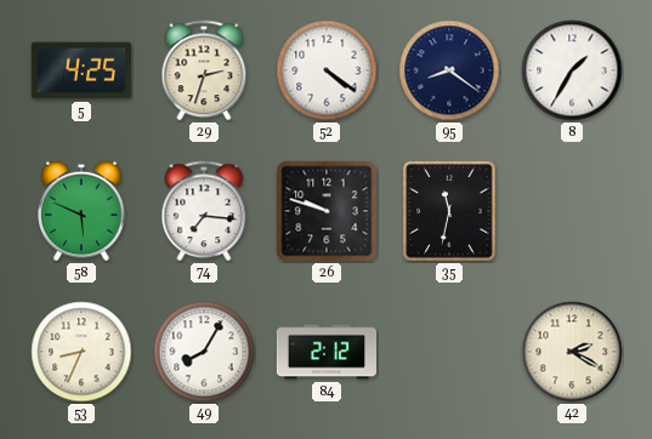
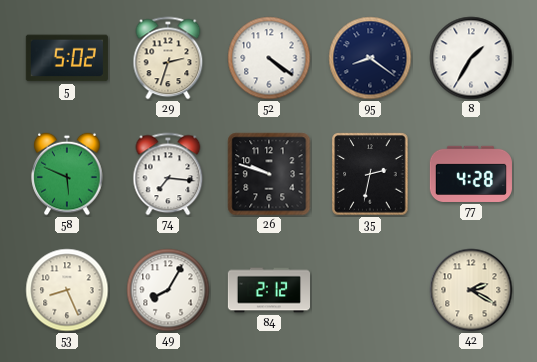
5: 4:25 -> 5:02
35: 11:32 -> 2:32
77: none -> 4:28
53: 8:34 -> 8:26
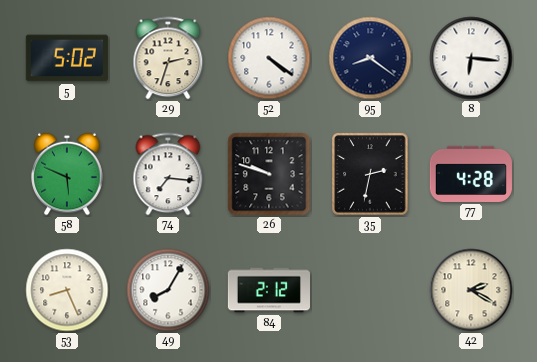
8: 1:35 -> 6:16
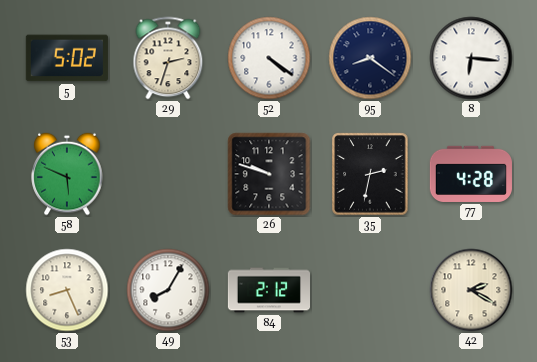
74: 7:16 -> none
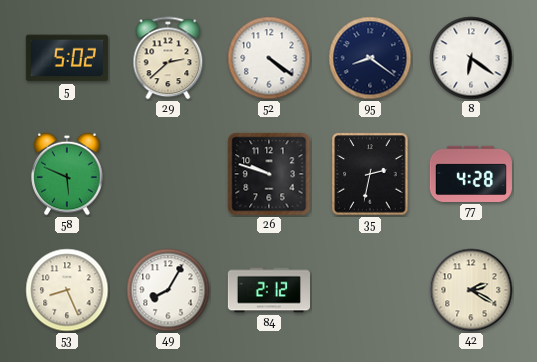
29: 2:33 -> 2:38
8: 6:16 -> 6:21
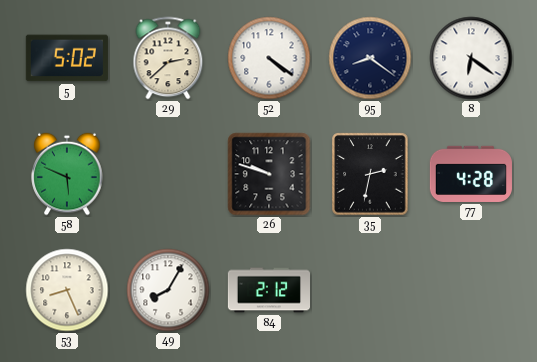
42: 2:20 -> none
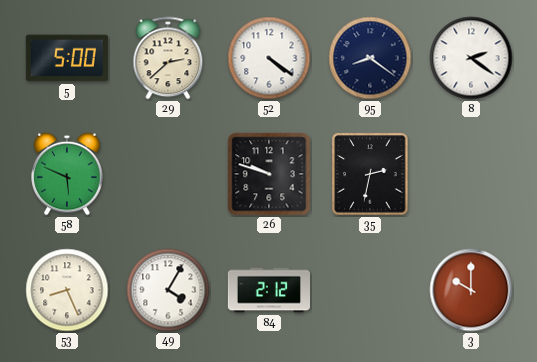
5: 5:02 -> 5:00
8: 6:21 -> 2:21
77: 4:28 -> none
49: 8:05 -> 4:05
3: none -> 10:00
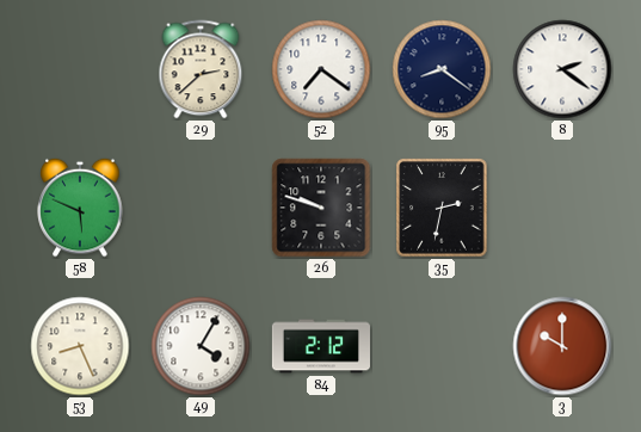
5: 5:00 -> none
52: 4:21 -> 7:21
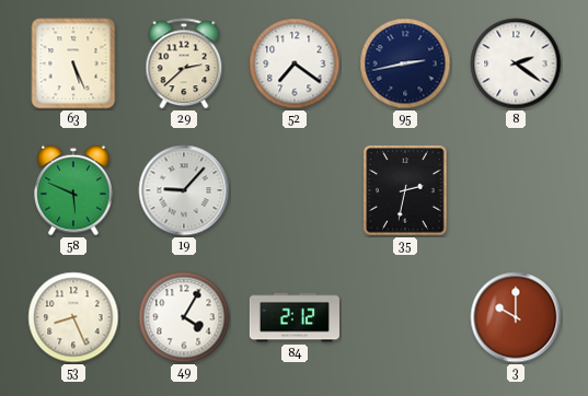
63: none -> 5:26
95: 8:21 -> 2:43
19: none -> 9:07
26: 9:48 -> none
